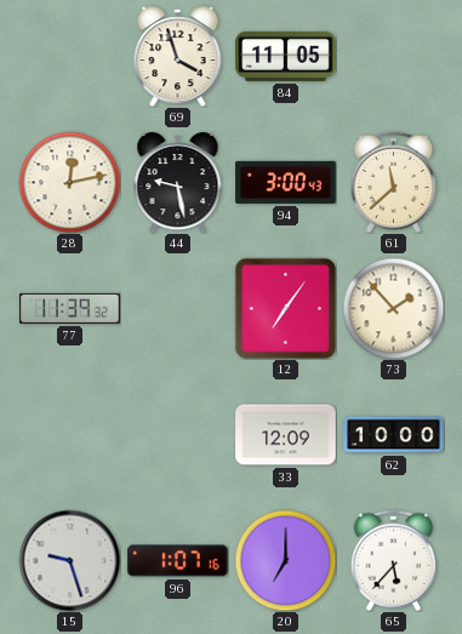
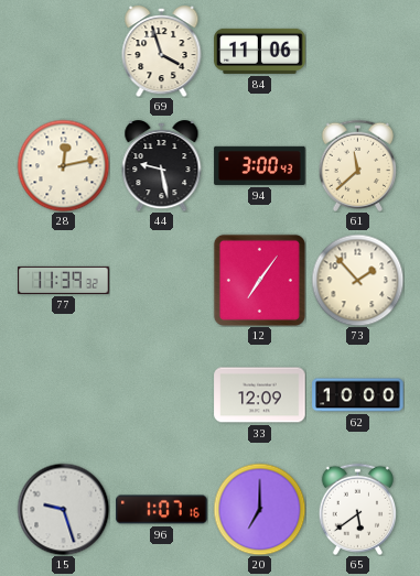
84: 11:05 -> 11:06
65: 5:37 -> 5:39
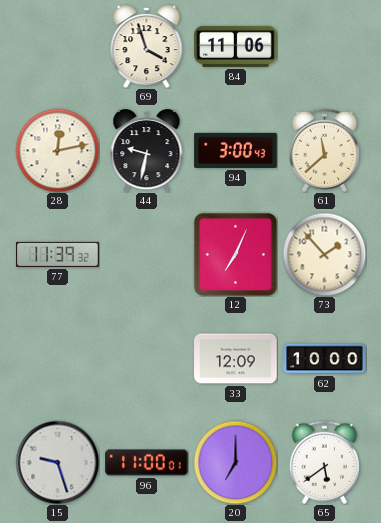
44: 9:28 -> 9:32
12: 7:06 -> 7:04
96: 1:07 -> 11:00
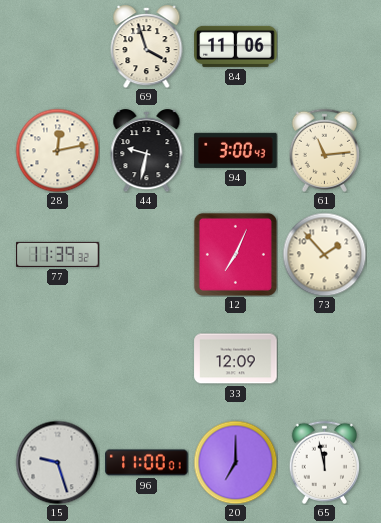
61: 11:38 -> 11:14
62: 10:00 -> none
65: 5:39 -> 11:58
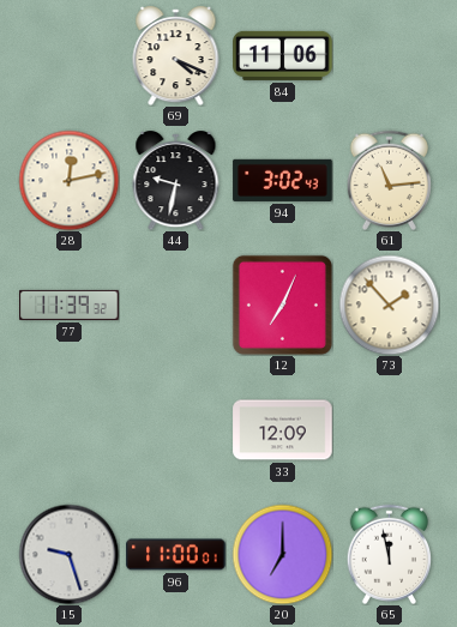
69: 3:57 -> 4:19
94: 3:00 -> 3:02
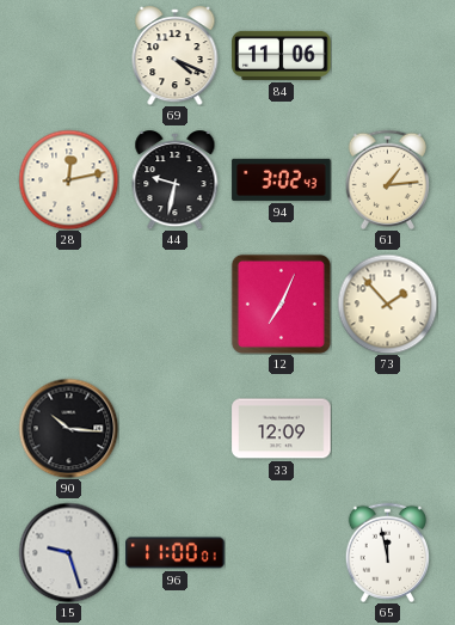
61: 11:14 -> 1:14
77: 11:39 -> none
90: none -> 10:16
20: 7:00 -> none
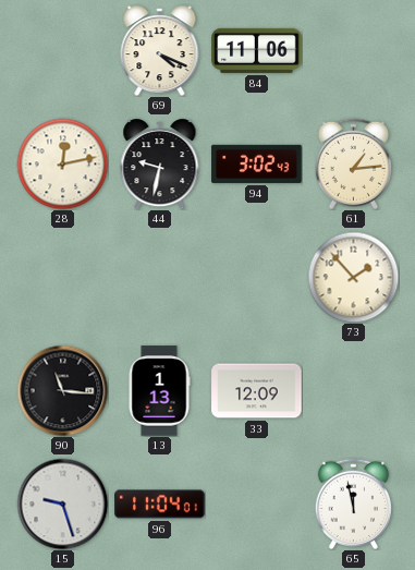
12: 7:04 -> none
90: 10:16 -> 11:16
13: none -> 1:13
96: 11:00 -> 11:04
